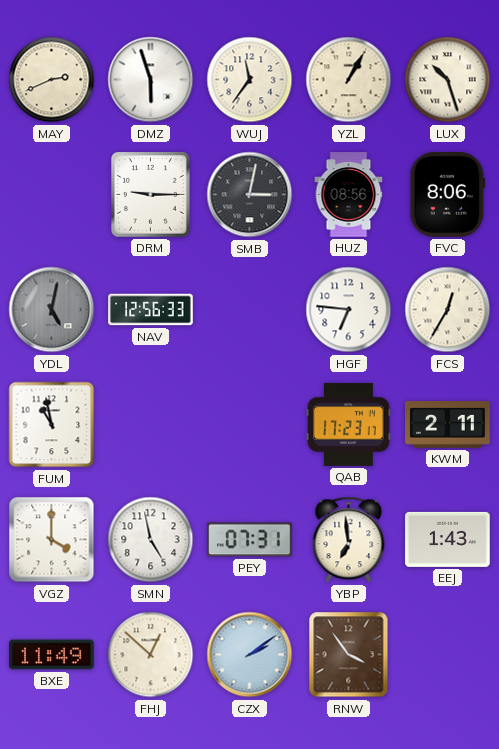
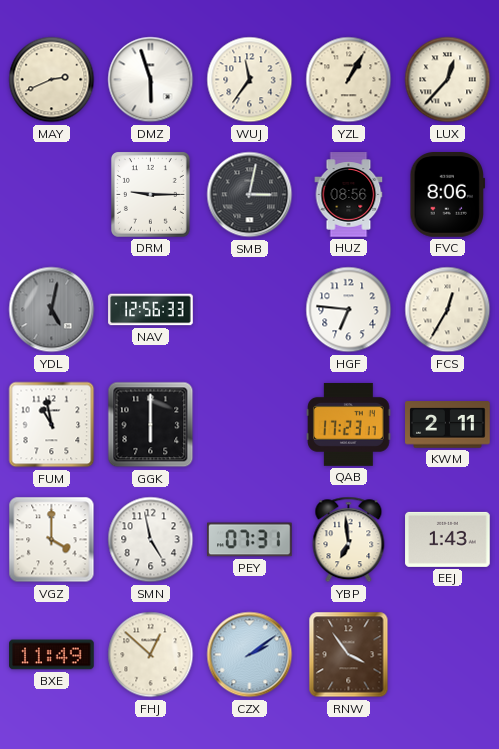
LUX: 10:27 -> 12:37
GGK: none -> 6:00
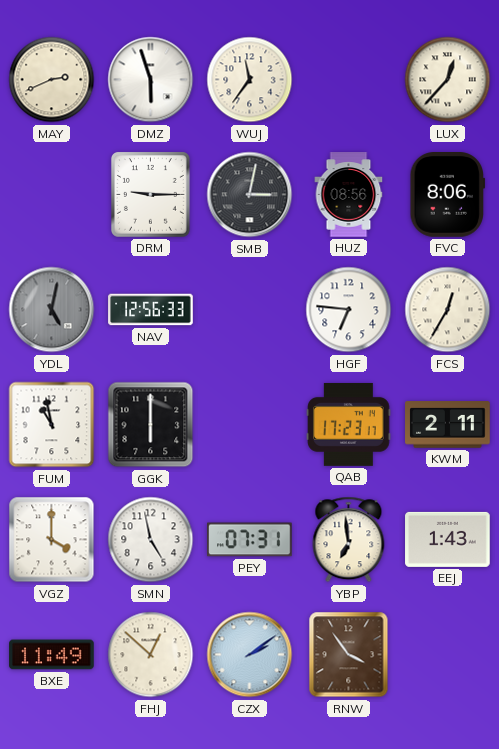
YZL: 1:05 -> none
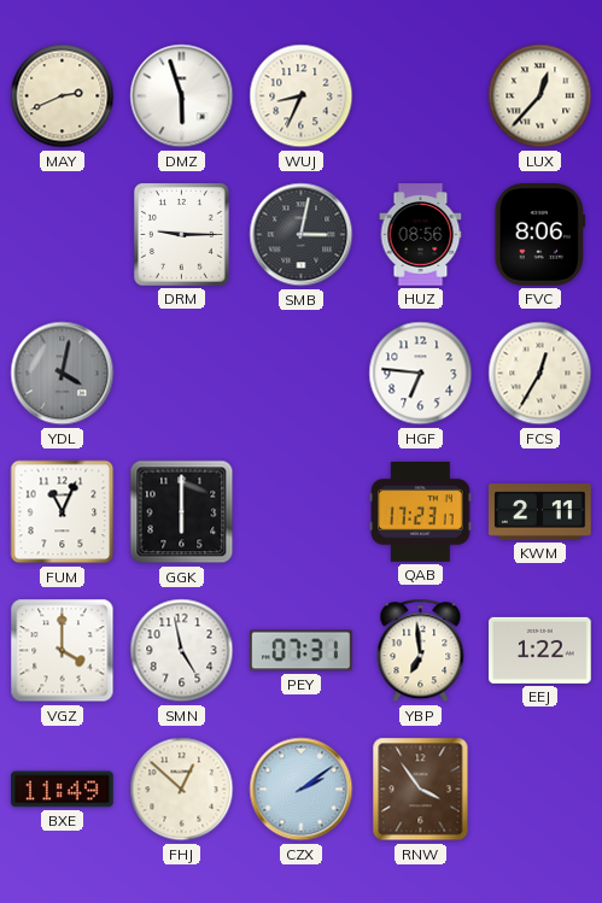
WUJ: 11:36 -> 8:34
YDL: 5:02 -> 4:02
NAV: 12:56 -> none
FUM: 10:58 -> 11:04
EEJ: 1:43 -> 1:22
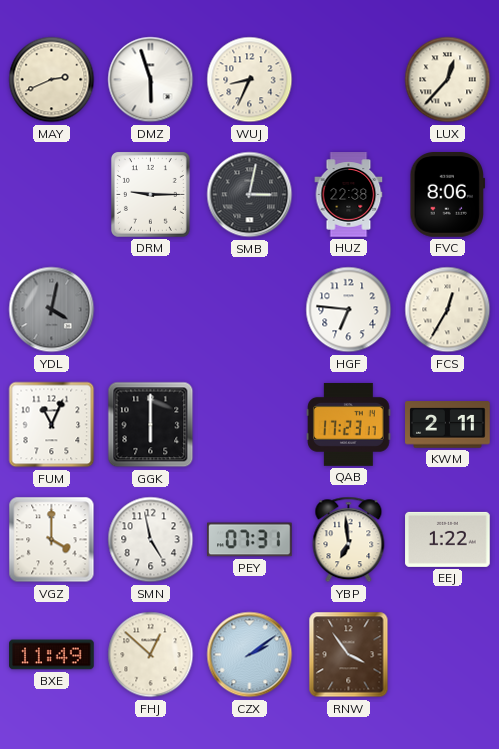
HUZ: 08:56 -> 22:38
